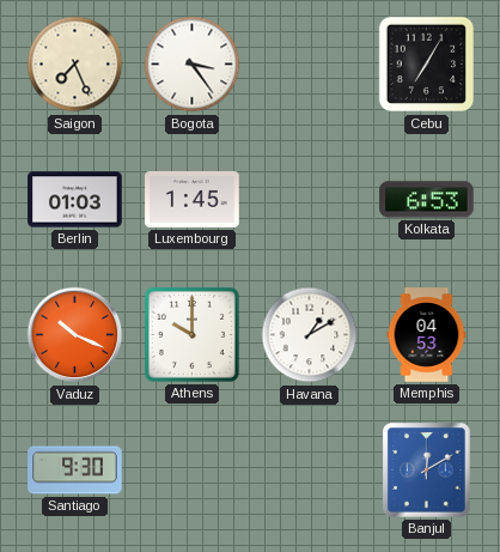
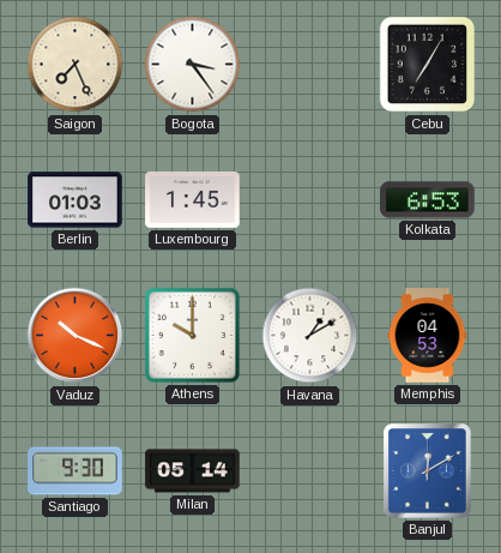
Milan: none -> 05:14
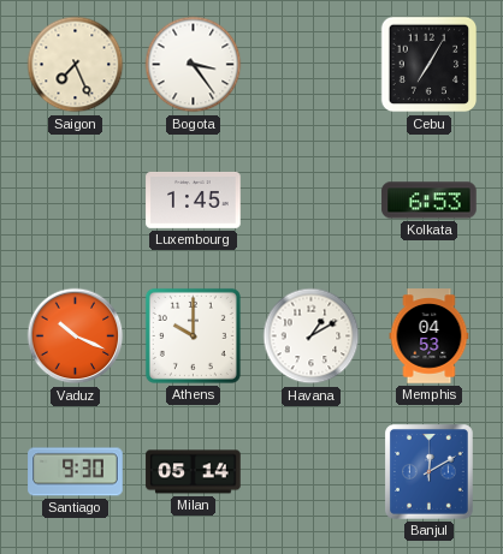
Berlin: 01:03 -> none
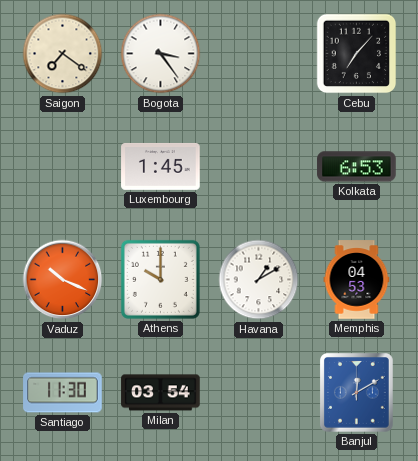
Saigon: 7:26 -> 7:21
Cebu: 7:05 -> 7:07
Santiago: 9:30 -> 11:30
Milan: 05:14 -> 03:54
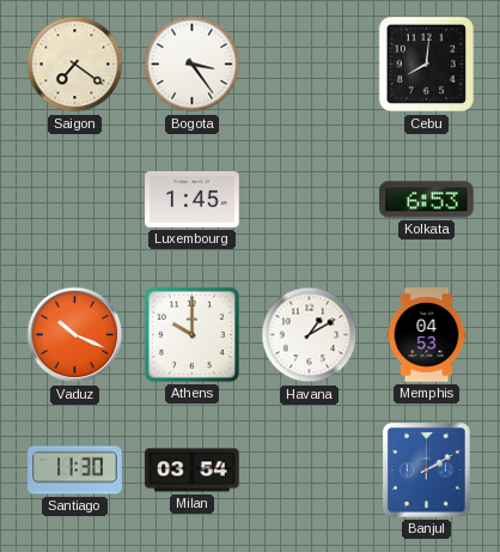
Cebu: 7:07 -> 8:01
Banjul: 12:10 -> 2:10
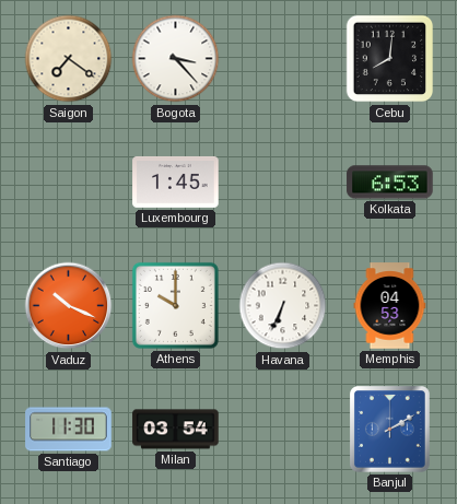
Bogota: 3:24 -> 3:23
Havana: 1:10 -> 6:34
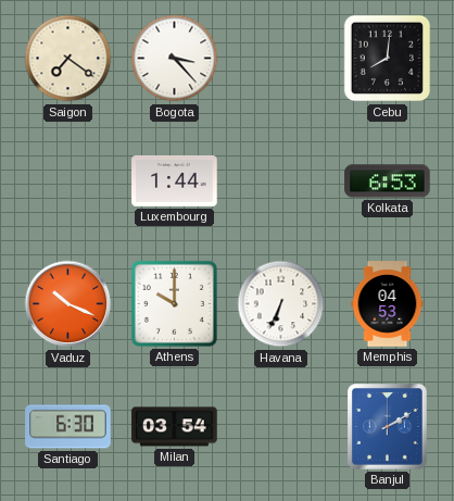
Luxembourg: 1:45 -> 1:44
Santiago: 11:30 -> 6:30
